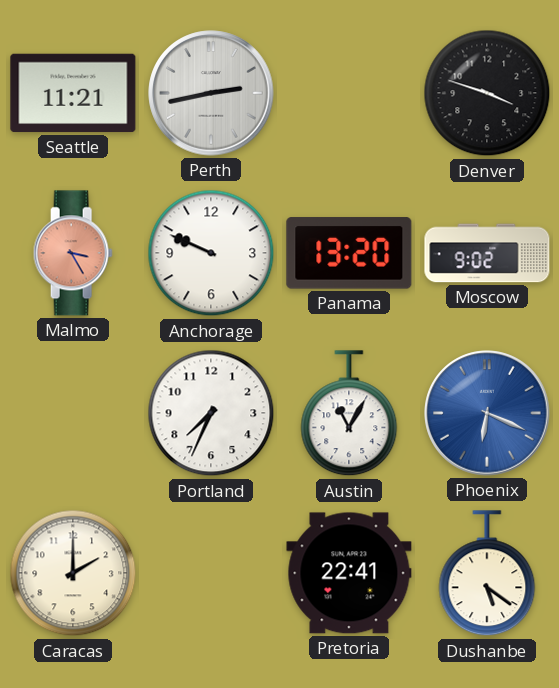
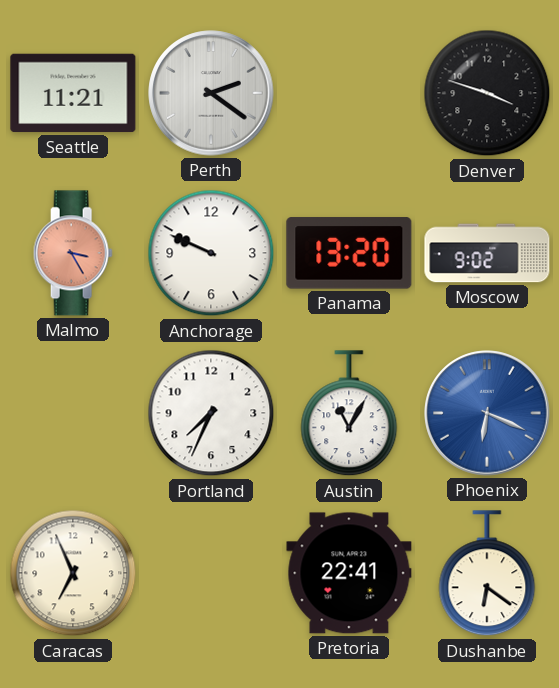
Perth: 2:43 -> 2:21
Caracas: 2:00 -> 6:56
Dushanbe: 5:21 -> 6:21
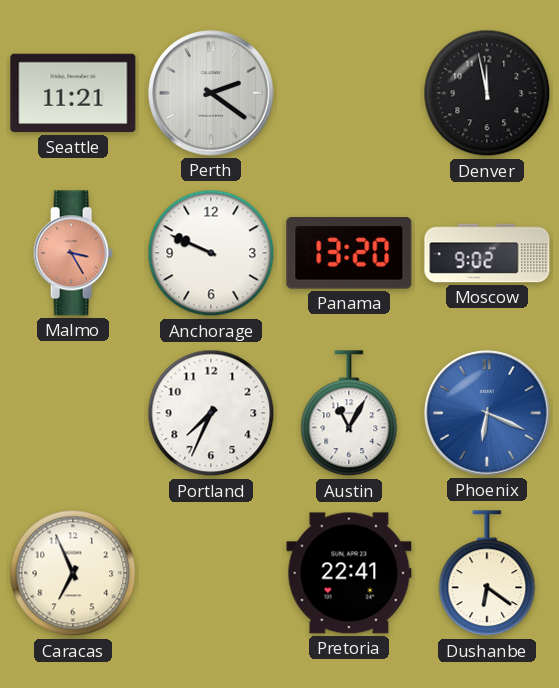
Denver: 3:48 -> 11:58
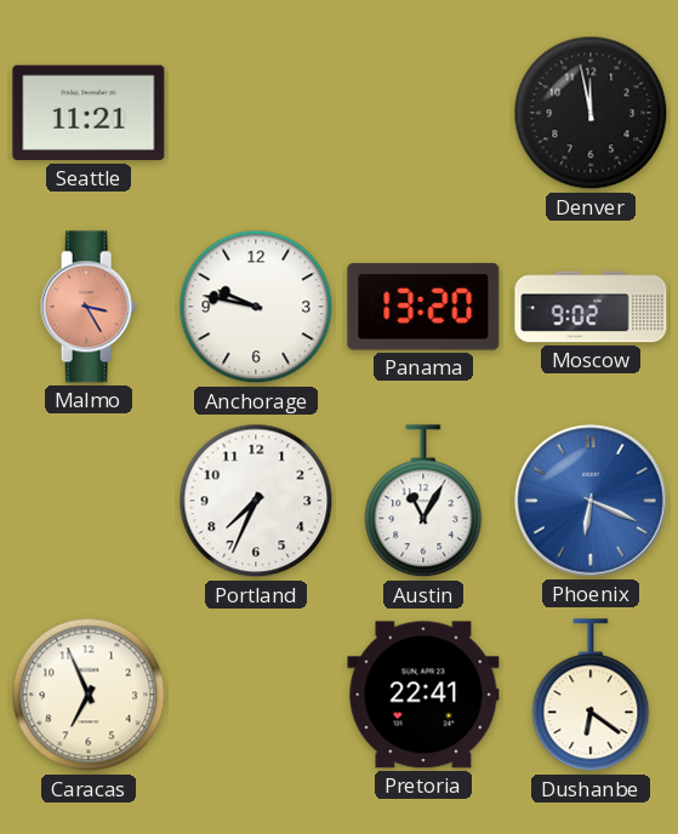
Perth: 2:21 -> none
Anchorage: 9:49 -> 9:47
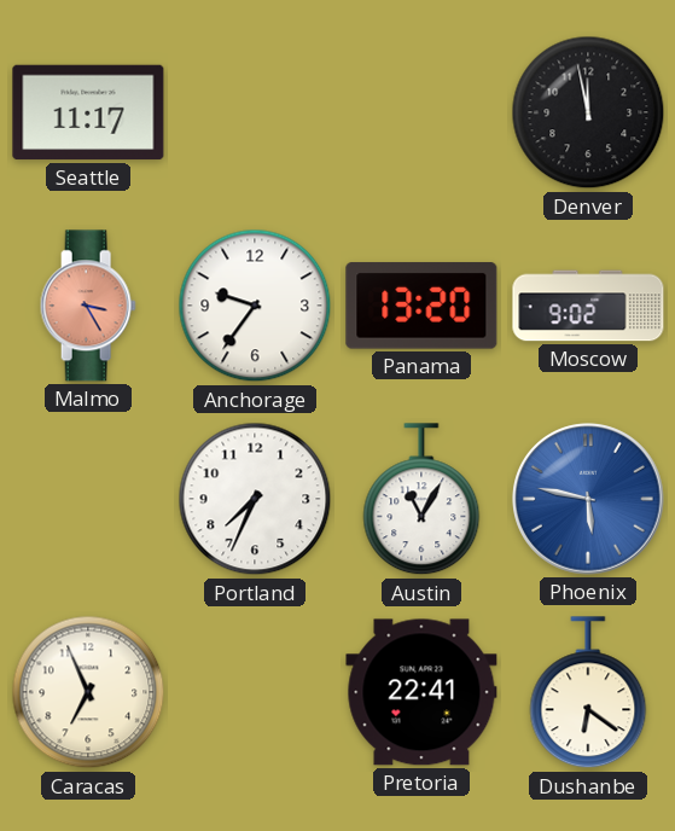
Seattle: 11:21 -> 11:17
Anchorage: 9:47 -> 9:36
Phoenix: 6:19 -> 5:47
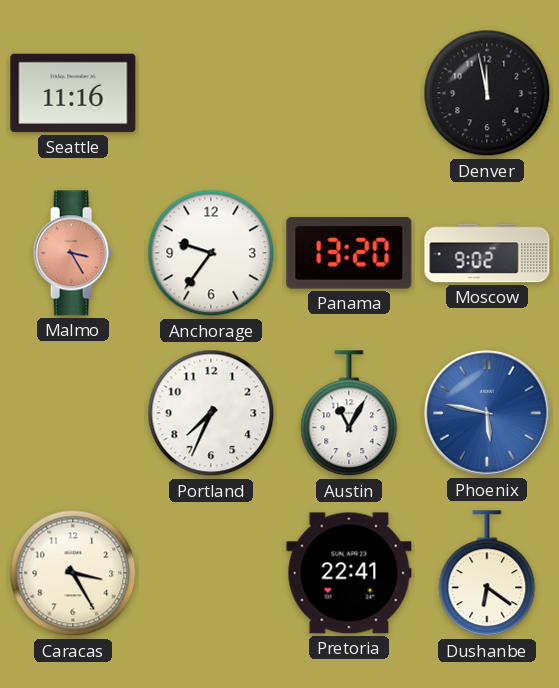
Seattle: 11:17 -> 11:16
Caracas: 6:56 -> 3:25
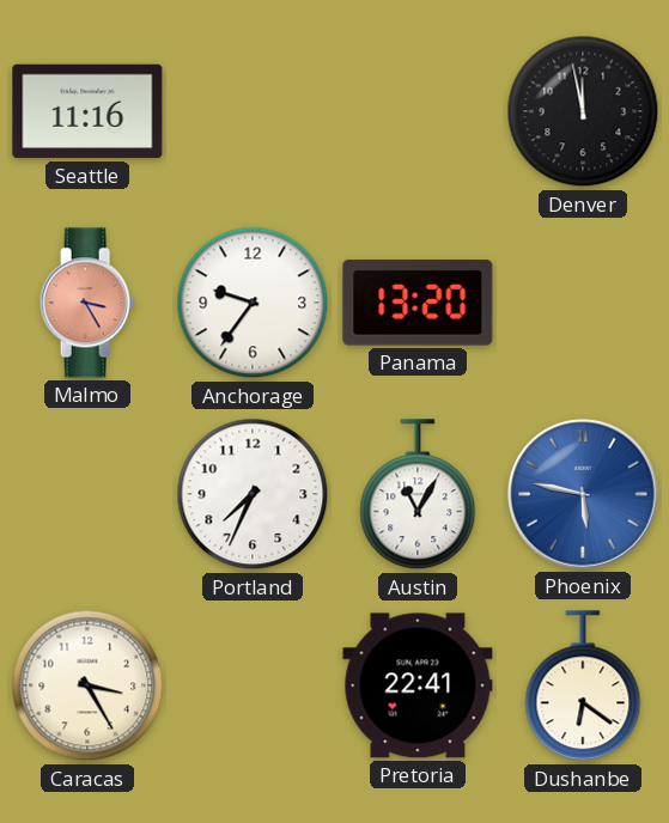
Moscow: 9:02 -> none
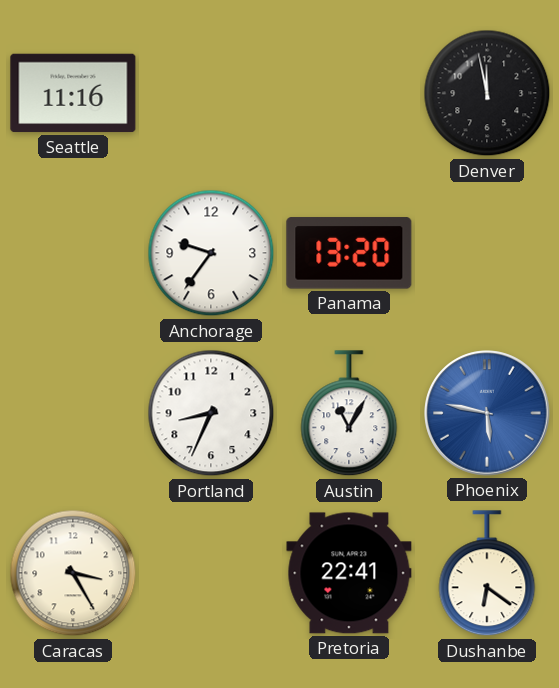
Malmo: 3:25 -> none
Portland: 7:34 -> 8:34
